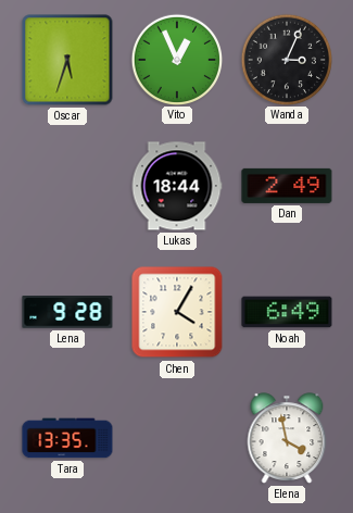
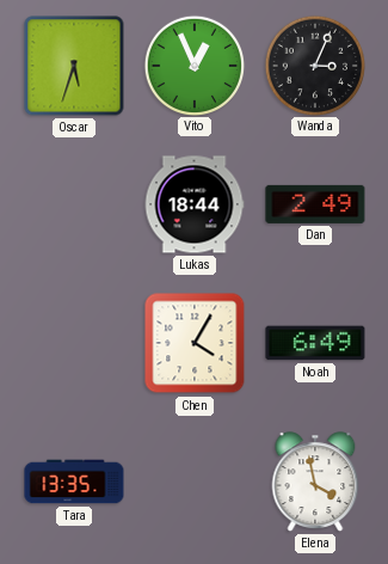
Lena: 9:28 -> none
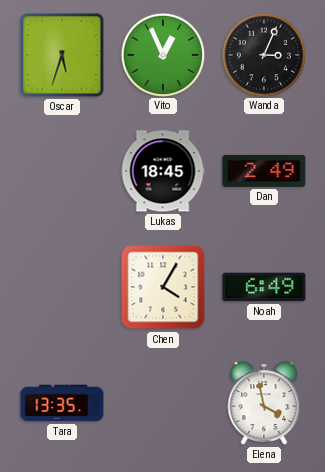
Lukas: 18:44 -> 18:45
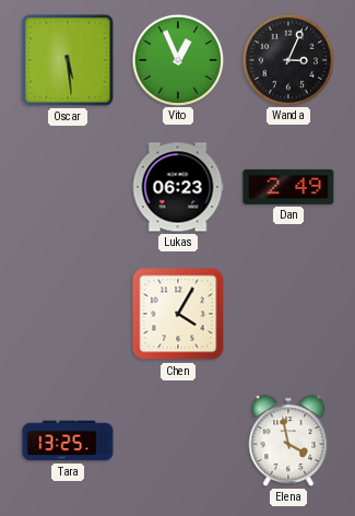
Oscar: 5:33 -> 5:29
Lukas: 18:45 -> 06:23
Noah: 6:49 -> none
Tara: 13:35 -> 13:25
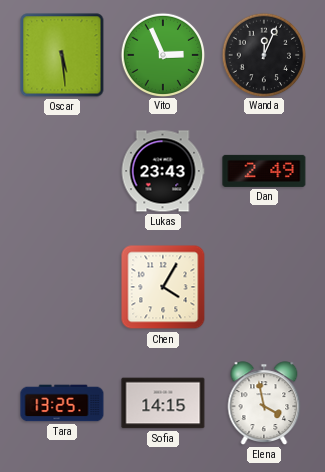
Vito: 12:56 -> 2:56
Wanda: 3:04 -> 12:04
Lukas: 06:23 -> 23:43
Sofia: none -> 14:15
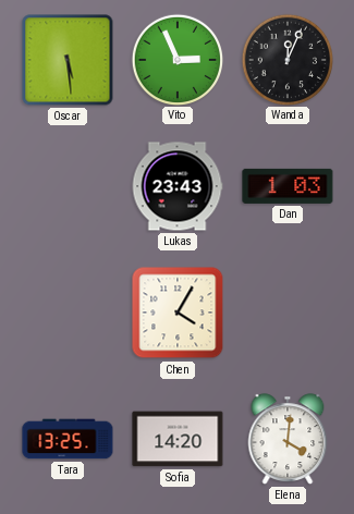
Dan: 2:49 -> 1:03
Sofia: 14:15 -> 14:20
Elena: 3:58 -> 4:01
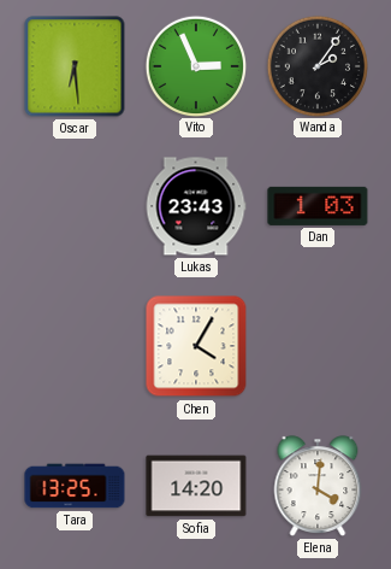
Oscar: 5:29 -> 6:29
Wanda: 12:04 -> 2:06
